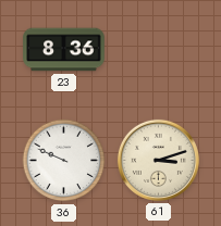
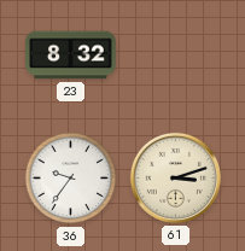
23: 8:36 -> 8:32
36: 9:49 -> 9:36
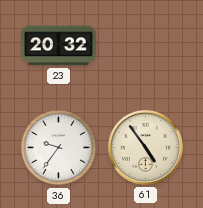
23: 8:32 -> 20:32
61: 3:12 -> 4:54
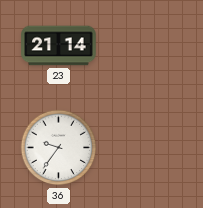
23: 20:32 -> 21:14
61: 4:54 -> none
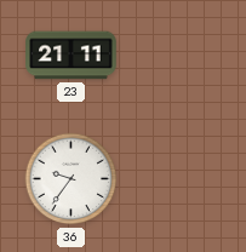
23: 21:14 -> 21:11
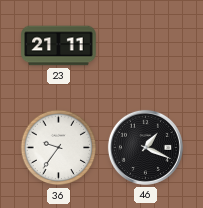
46: none -> 1:19
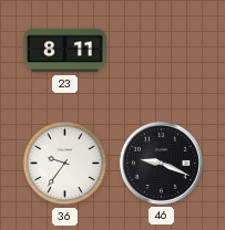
23: 21:11 -> 8:11
46: 1:19 -> 9:19
